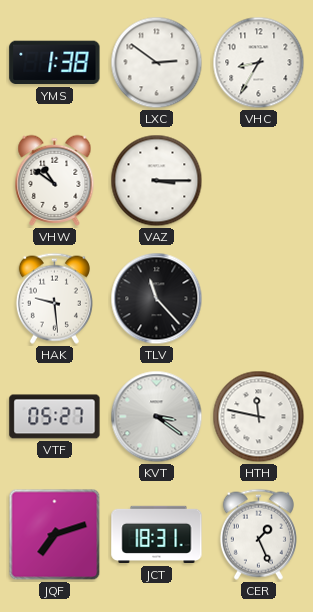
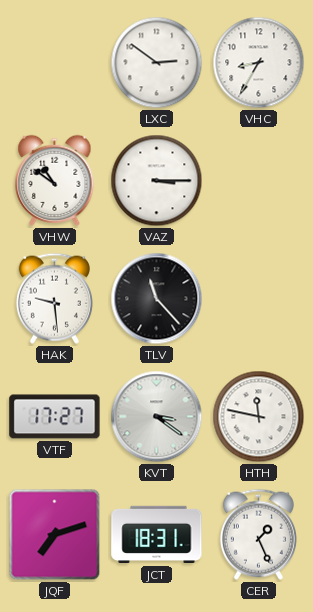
YMS: 1:38 -> none
VTF: 05:27 -> 17:27
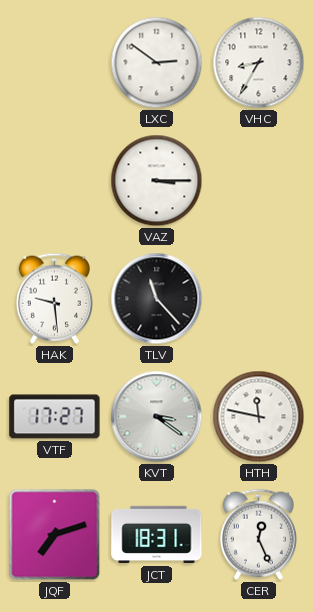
VHW: 10:51 -> none
CER: 1:26 -> 12:26
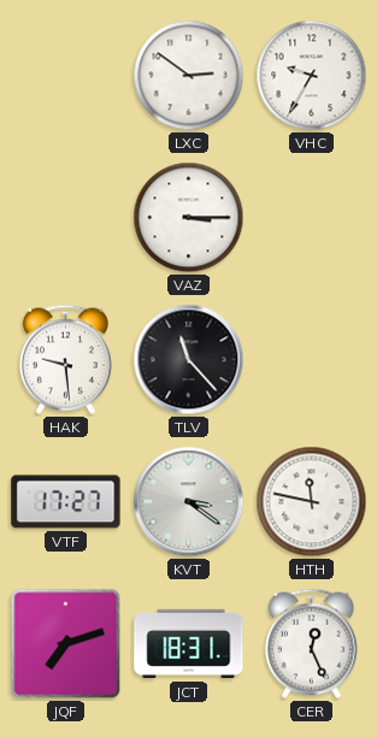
VHC: 8:35 -> 9:35
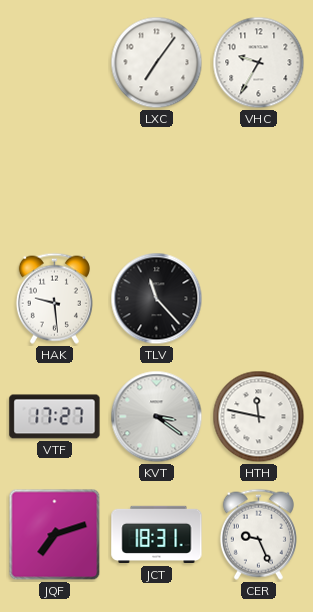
LXC: 2:51 -> 7:06
VAZ: 3:15 -> none
CER: 12:26 -> 9:26
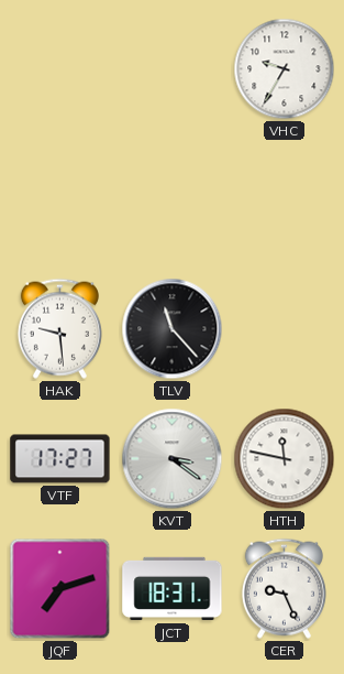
LXC: 7:06 -> none
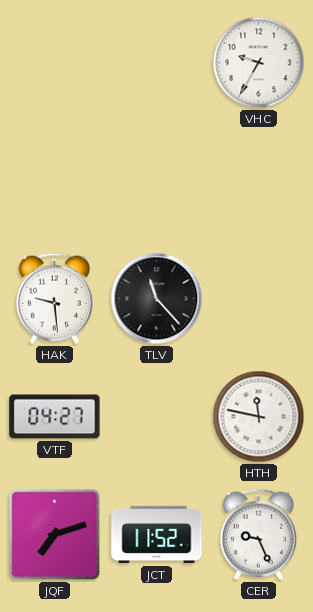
VTF: 17:27 -> 04:27
KVT: 3:21 -> none
JCT: 18:31 -> 11:52
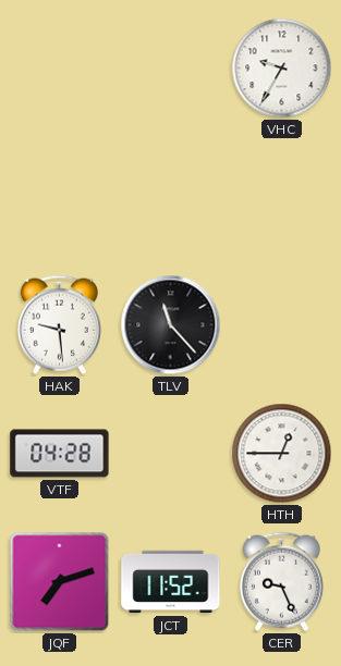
VTF: 04:27 -> 04:28
HTH: 11:47 -> 12:45
